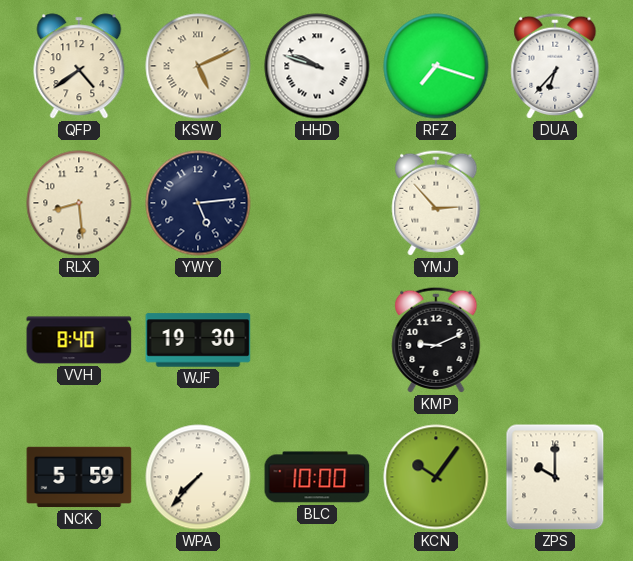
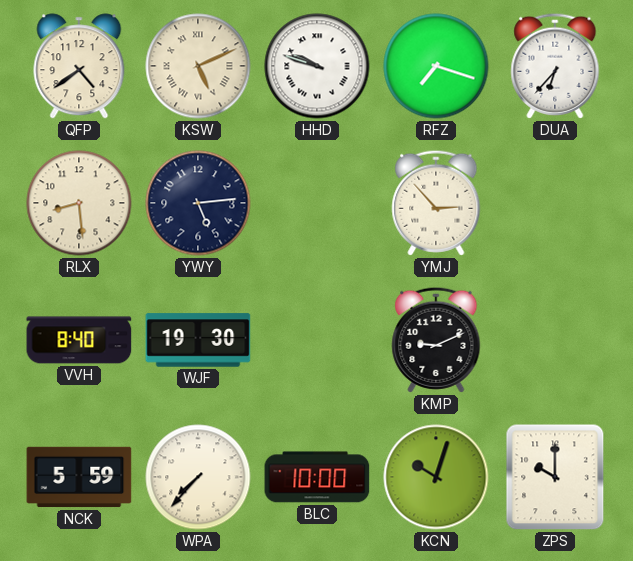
KCN: 10:06 -> 10:03
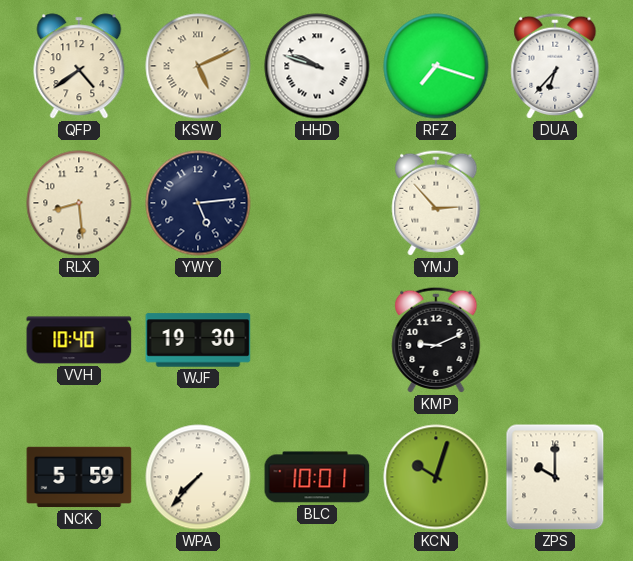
VVH: 8:40 -> 10:40
BLC: 10:00 -> 10:01
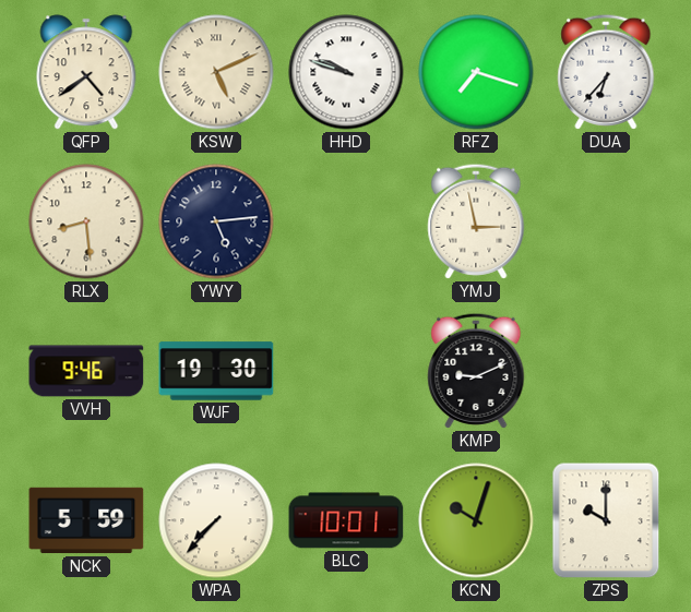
YMJ: 2:53 -> 2:58
VVH: 10:40 -> 9:46
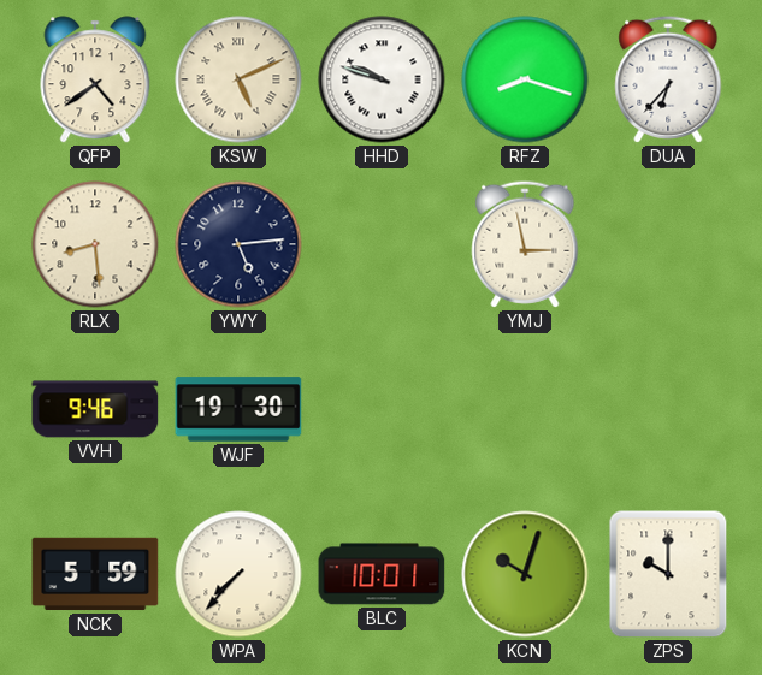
RFZ: 7:18 -> 8:18
KMP: 9:11 -> none
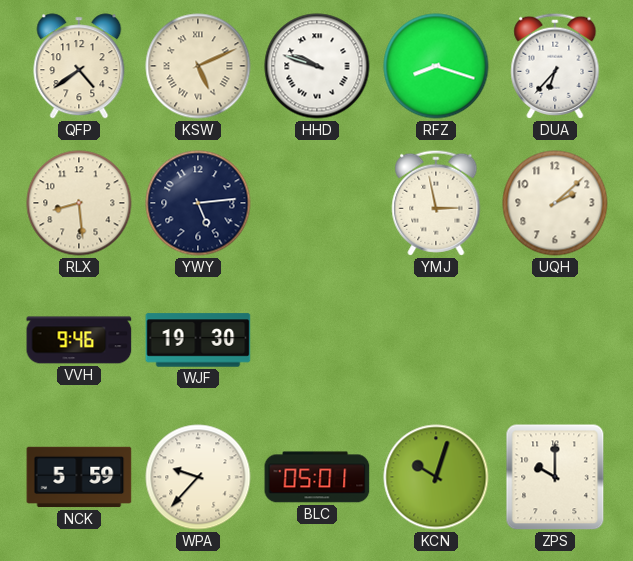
UQH: none -> 2:08
WPA: 7:37 -> 9:37
BLC: 10:01 -> 05:01
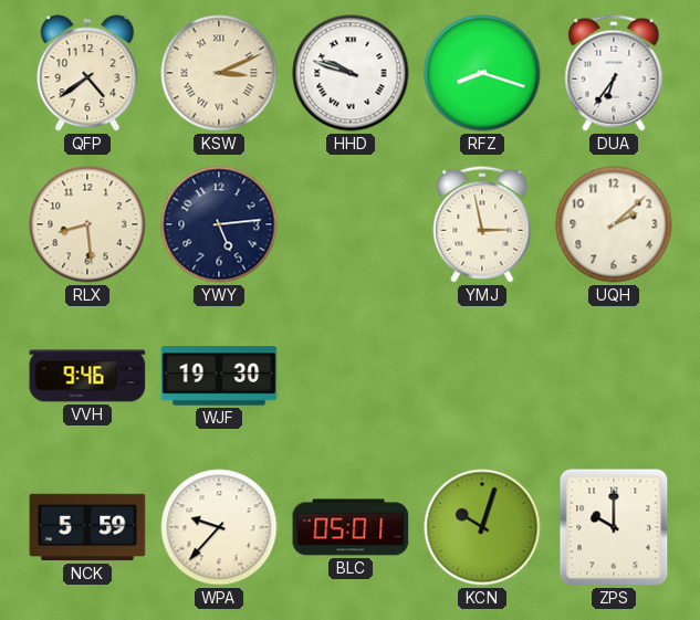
KSW: 5:11 -> 3:11
DUA: 6:37 -> 6:36
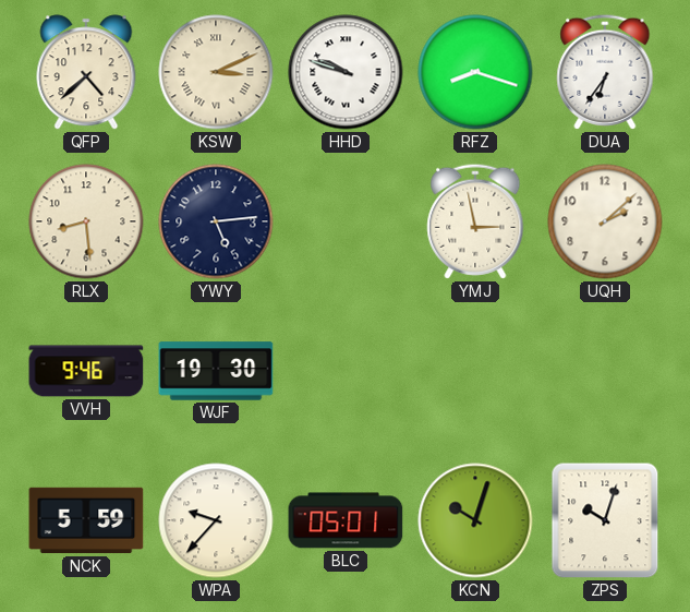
QFP: 4:39 -> 4:38
ZPS: 10:00 -> 10:03
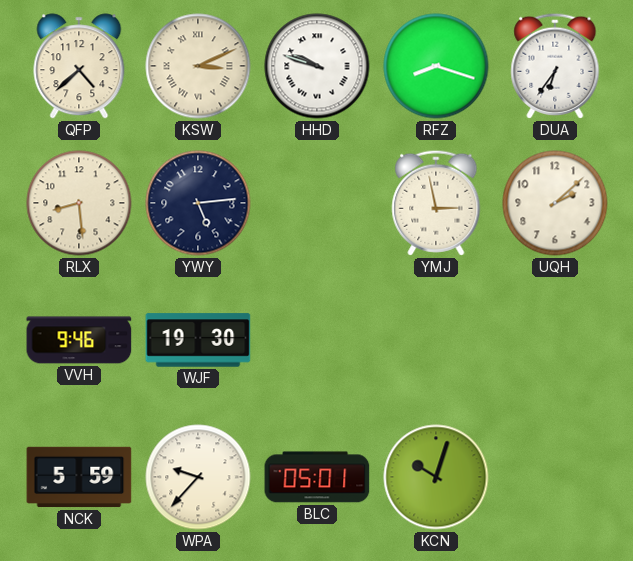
ZPS: 10:03 -> none
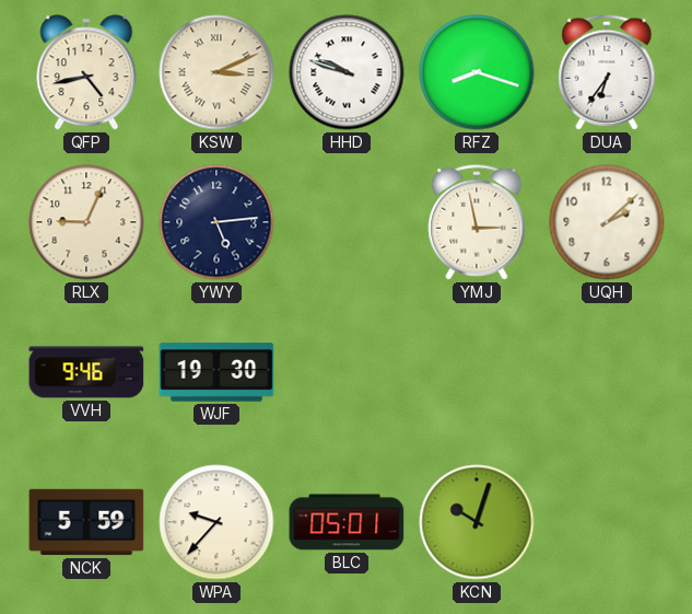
QFP: 4:38 -> 4:43
RLX: 8:29 -> 9:04
